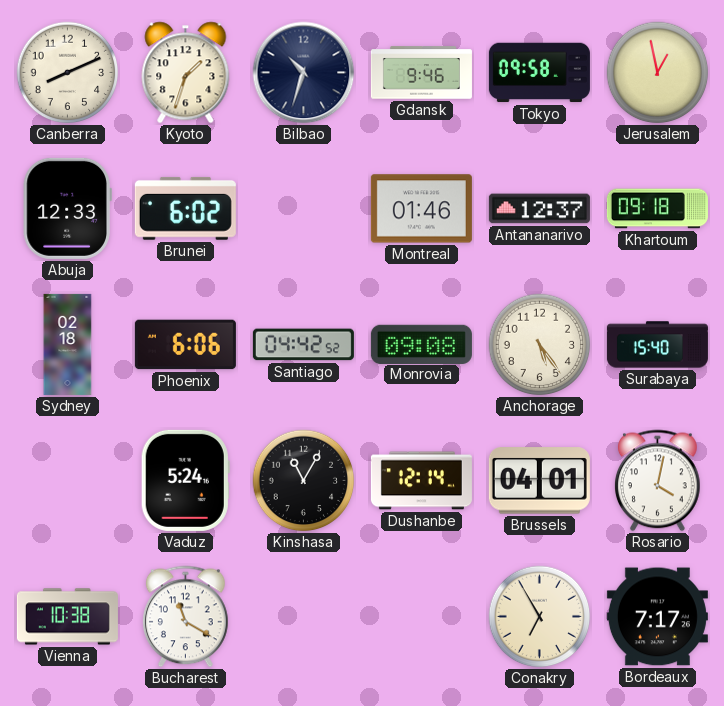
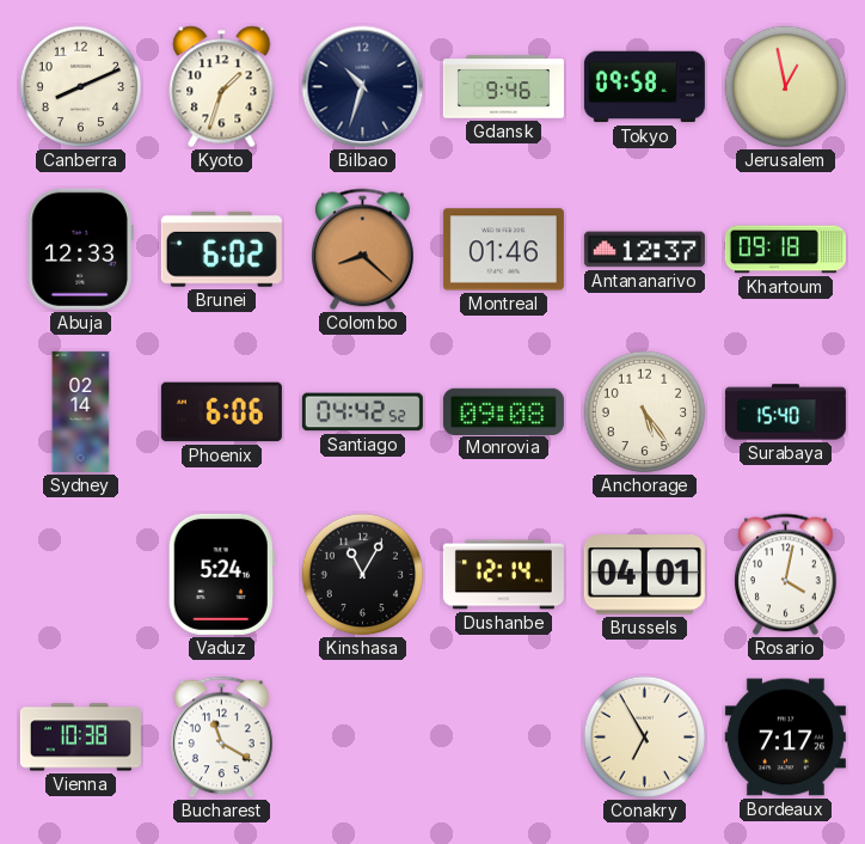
Colombo: none -> 8:22
Sydney: 02:18 -> 02:14
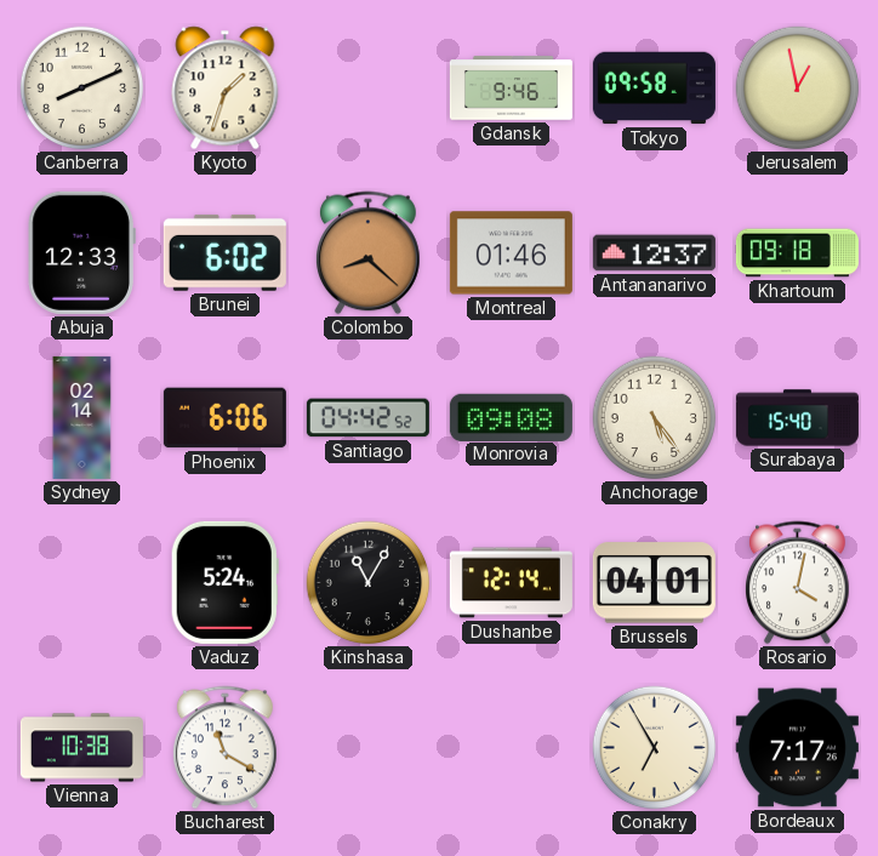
Bilbao: 10:33 -> none
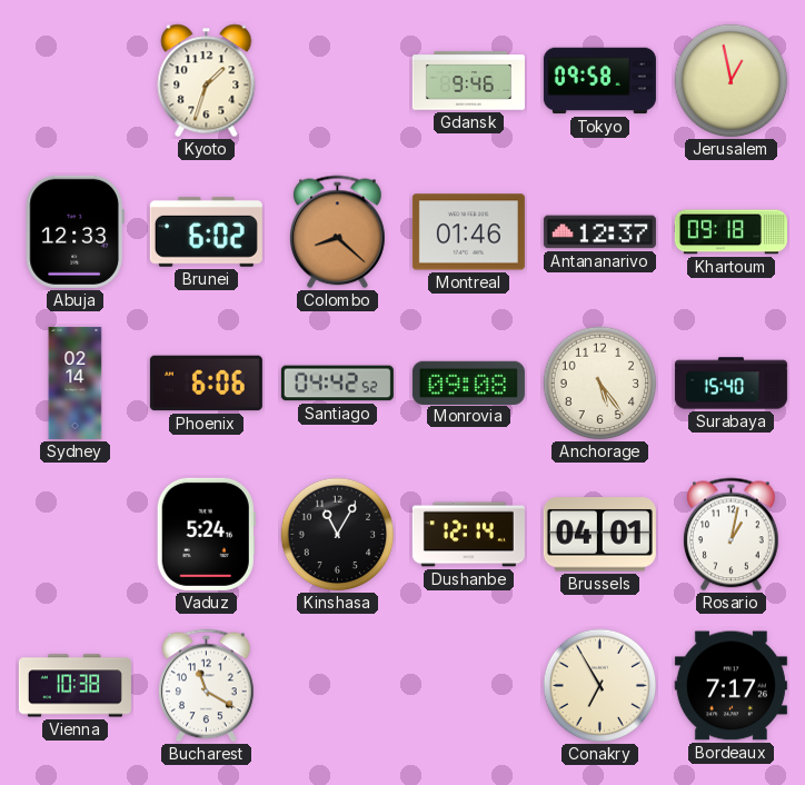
Canberra: 8:11 -> none
Rosario: 4:02 -> 1:02
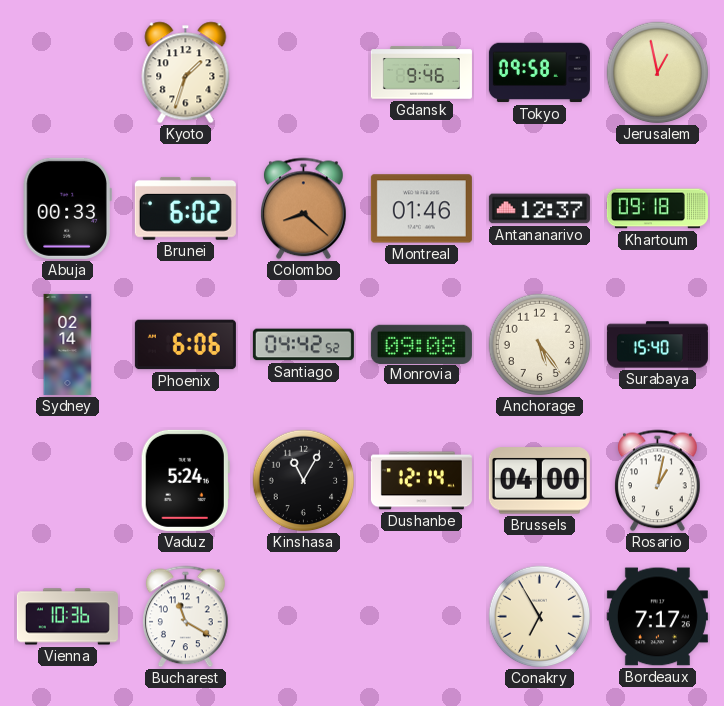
Abuja: 12:33 -> 00:33
Brussels: 04:01 -> 04:00
Vienna: 10:38 -> 10:36
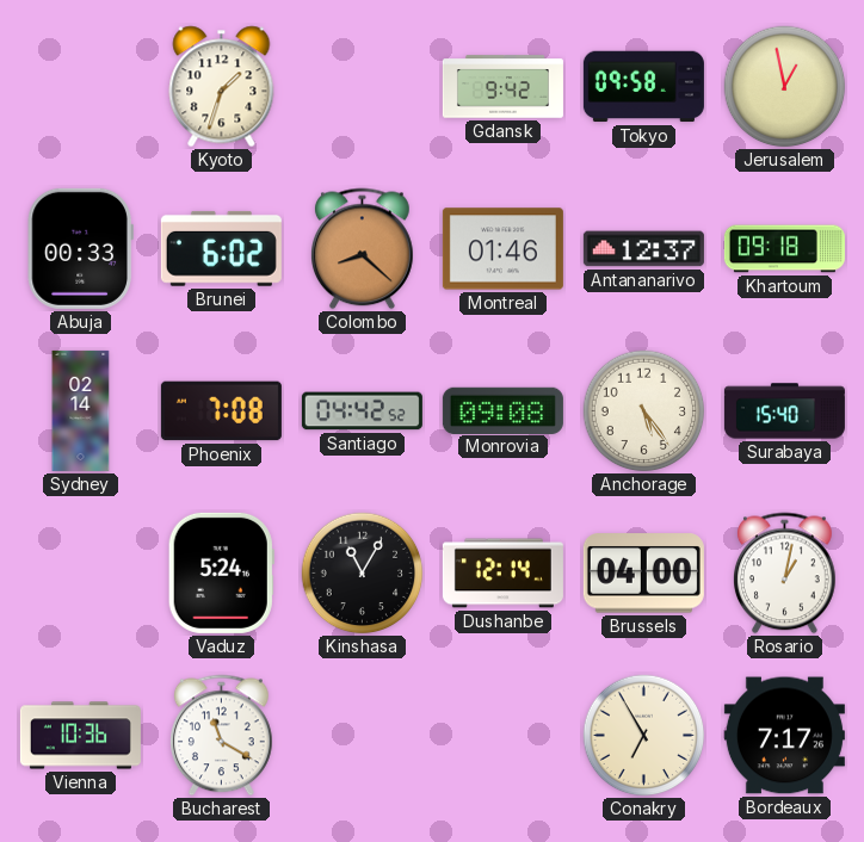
Gdansk: 9:46 -> 9:42
Phoenix: 6:06 -> 7:08
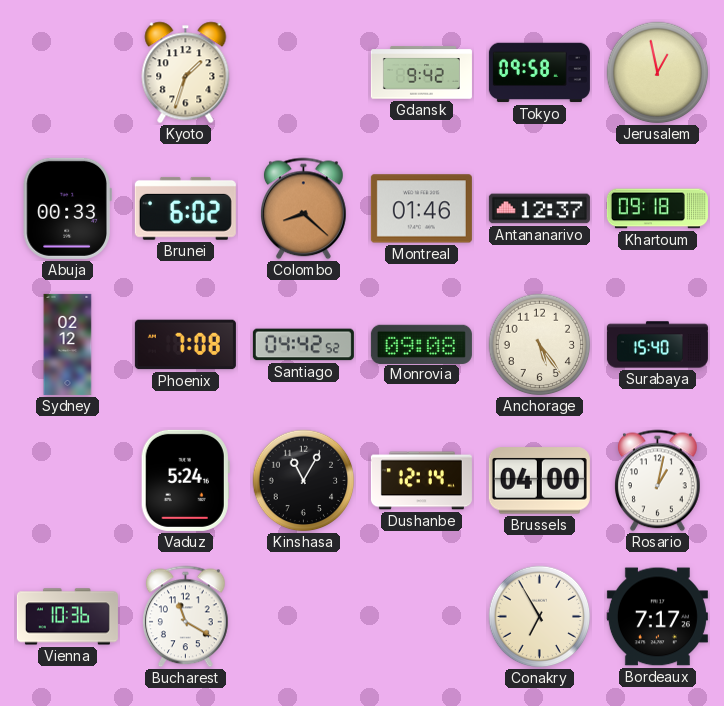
Sydney: 02:14 -> 02:12
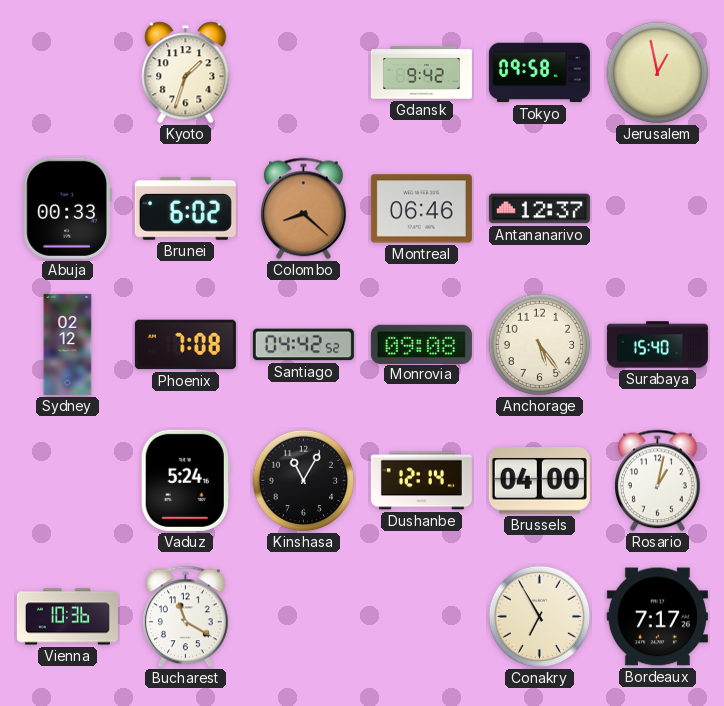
Montreal: 01:46 -> 06:46
Khartoum: 09:18 -> none
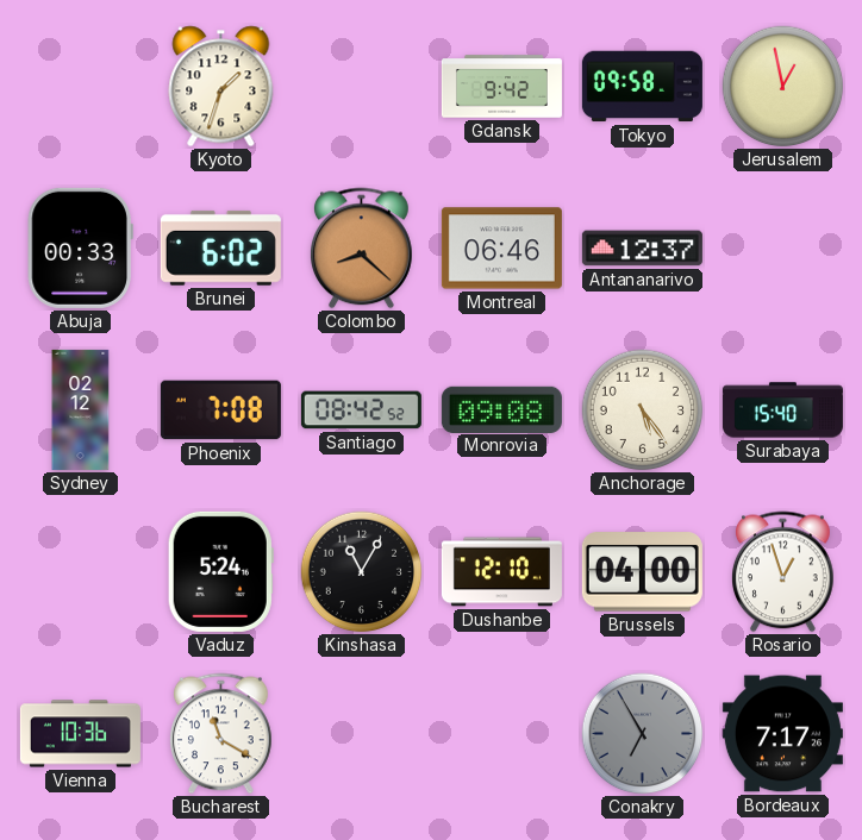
Santiago: 04:42 -> 08:42
Dushanbe: 12:14 -> 12:10
Rosario: 1:02 -> 12:57
Conakry dial: cream -> grey
